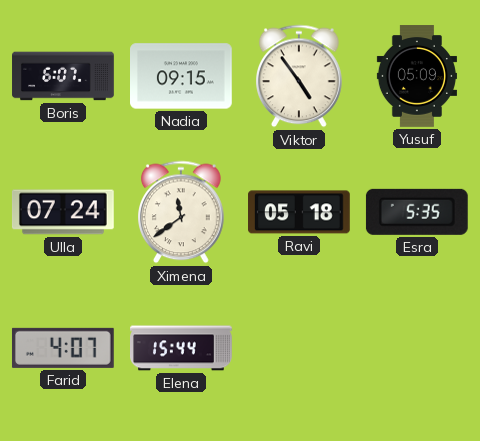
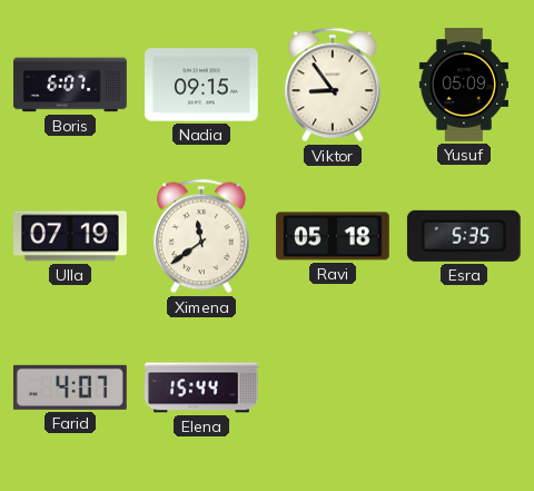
Viktor: 4:54 -> 8:54
Ulla: 07:24 -> 07:19
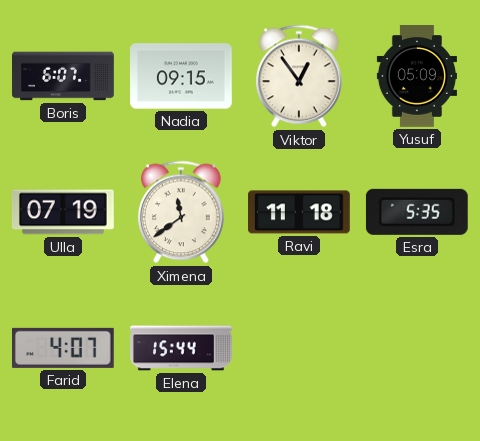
Viktor: 8:54 -> 12:54
Ravi: 05:18 -> 11:18
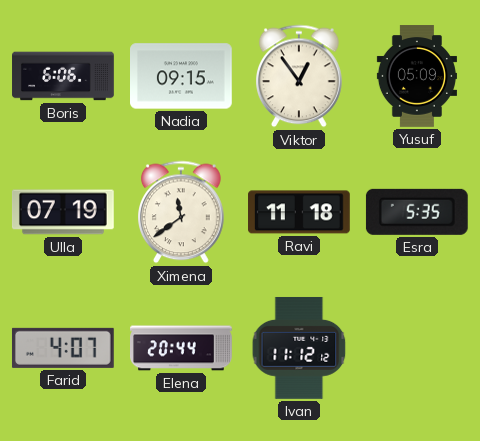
Boris: 6:07 -> 6:06
Elena: 15:44 -> 20:44
Ivan: none -> 11:12
